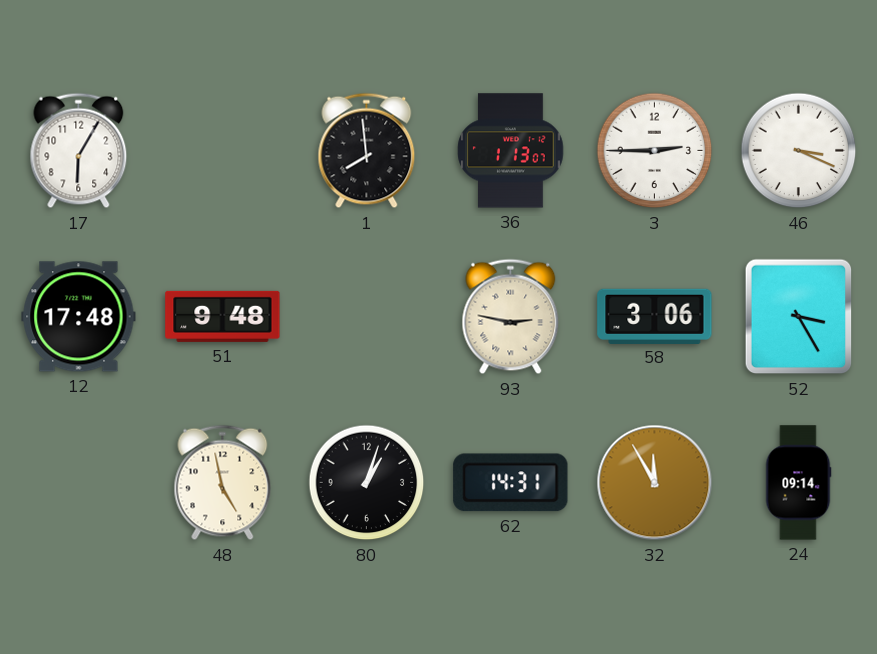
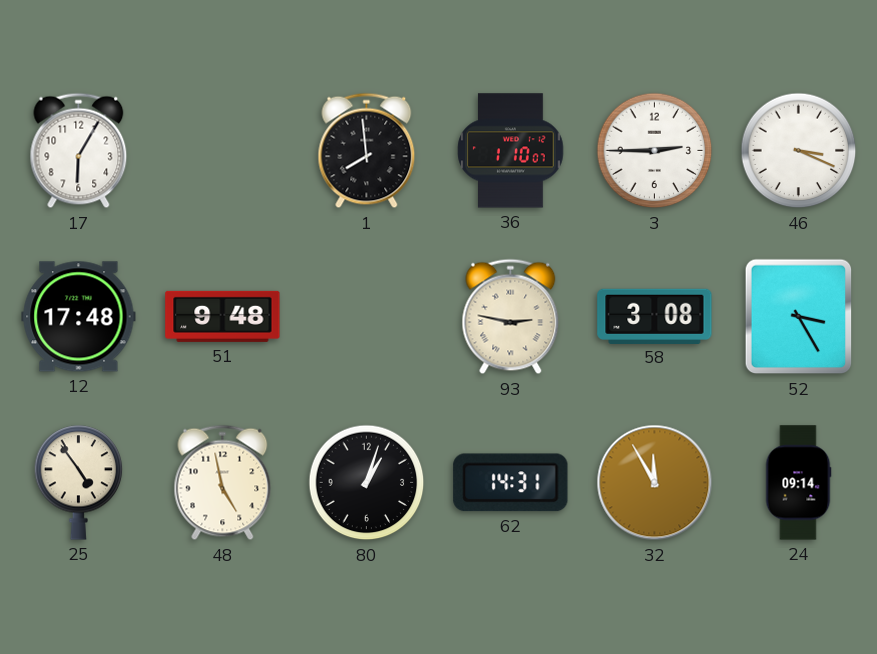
36: 1:13 -> 1:10
58: 3:06 -> 3:08
25: none -> 4:54
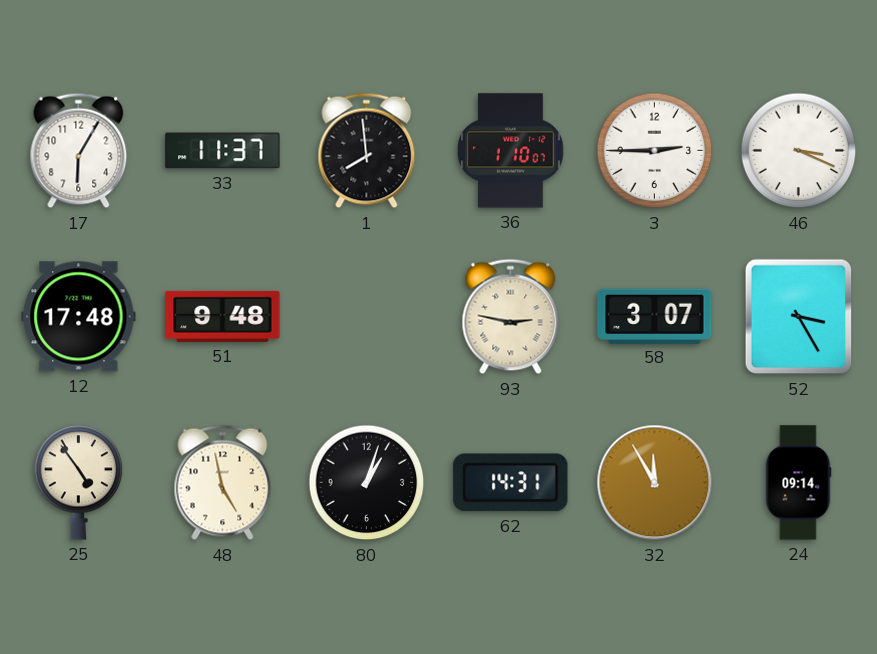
33: none -> 11:37
58: 3:08 -> 3:07
